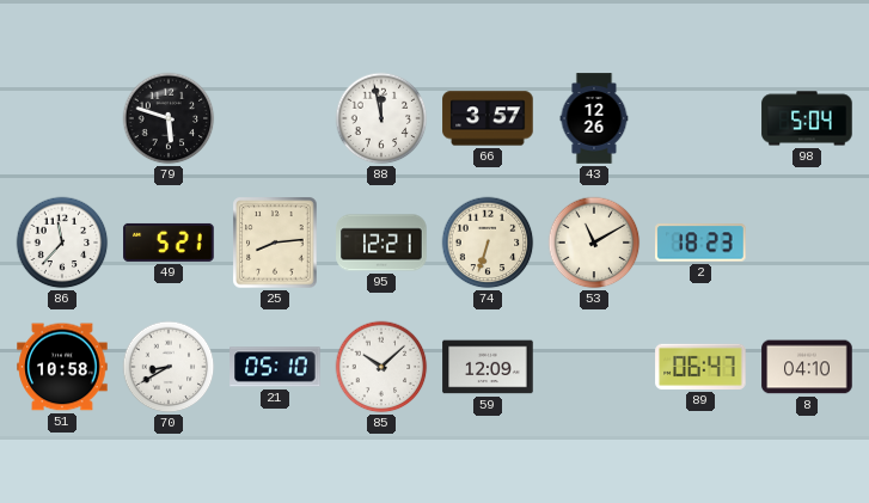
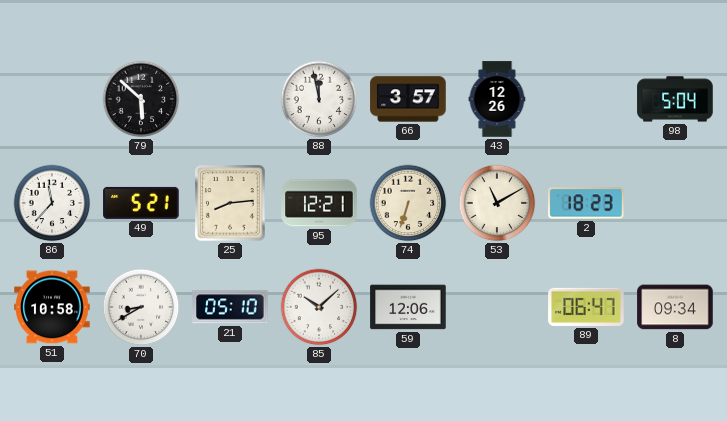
79: 5:48 -> 5:52
59: 12:09 -> 12:06
8: 04:10 -> 09:34
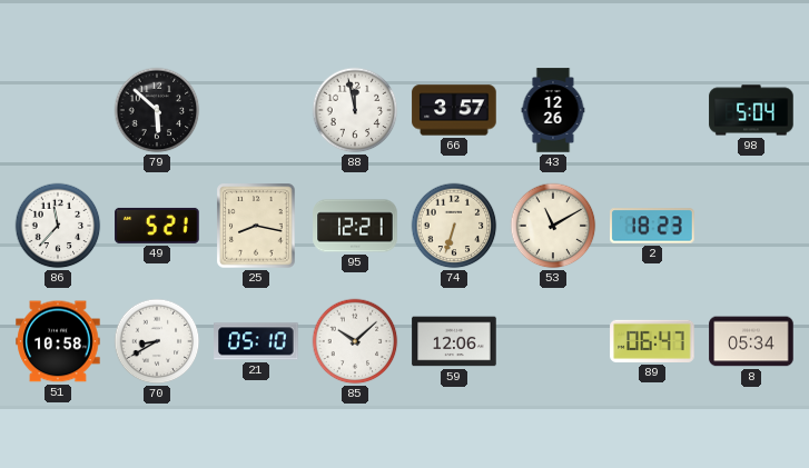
25: 8:14 -> 8:17
8: 09:34 -> 05:34
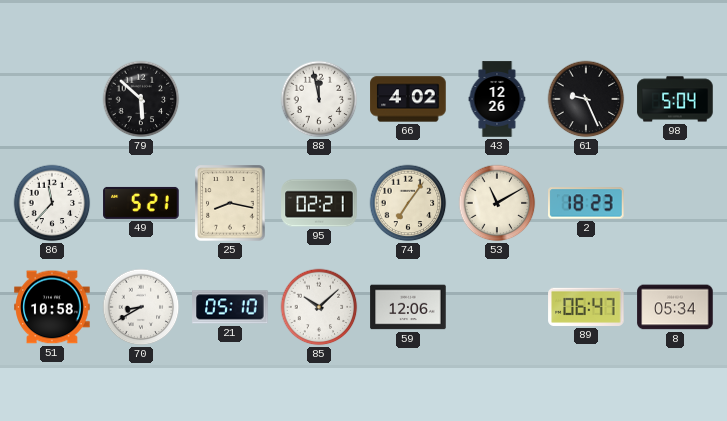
66: 3:57 -> 4:02
61: none -> 9:26
95: 12:21 -> 02:21
74: 6:33 -> 7:06
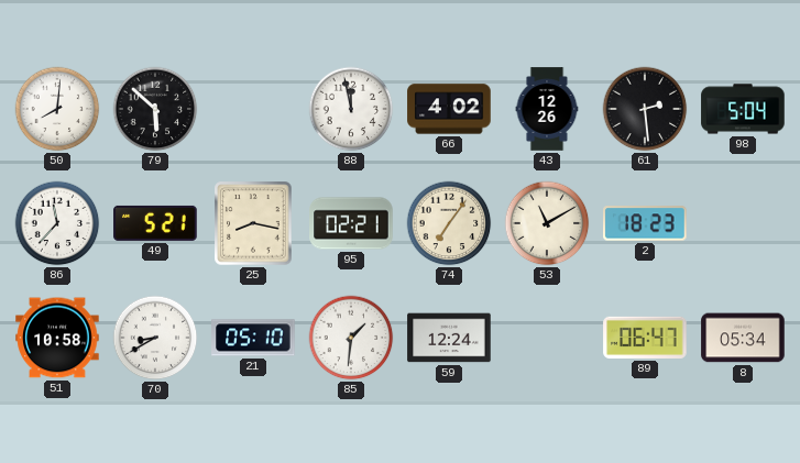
50: none -> 8:01
61: 9:26 -> 2:29
85: 10:08 -> 1:31
59: 12:06 -> 12:24
